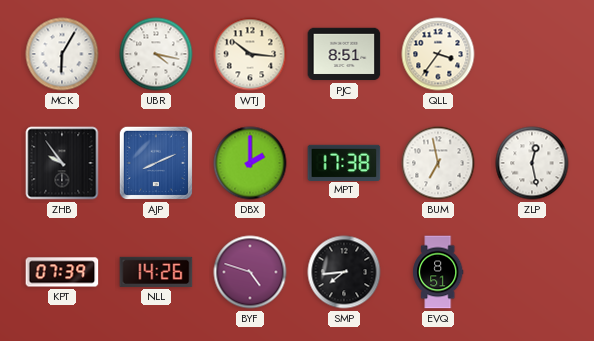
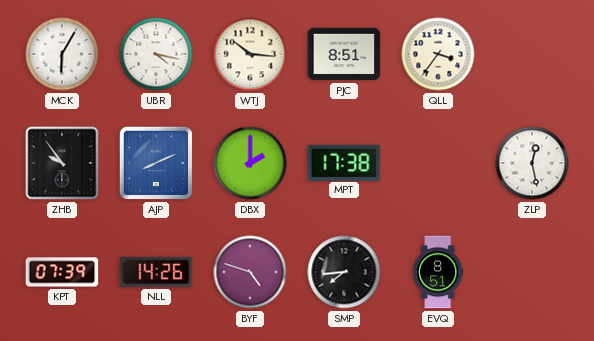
BUM: 6:58 -> none
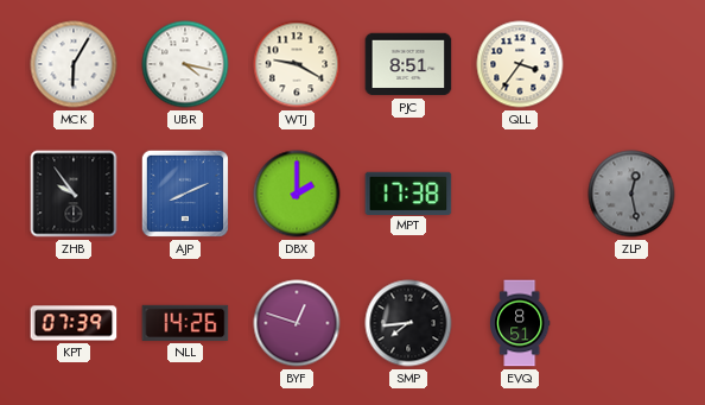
WTJ: 10:16 -> 9:20
ZLP dial: white -> grey
BYF: 4:48 -> 12:48
